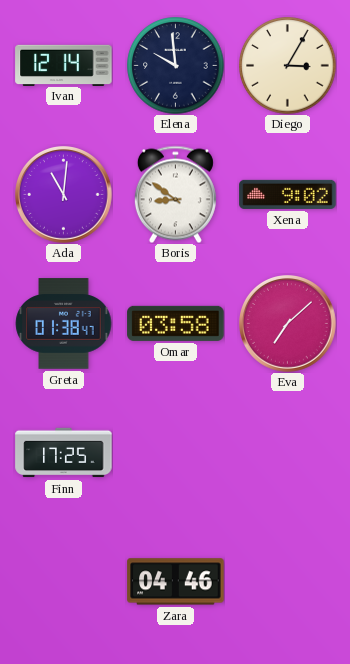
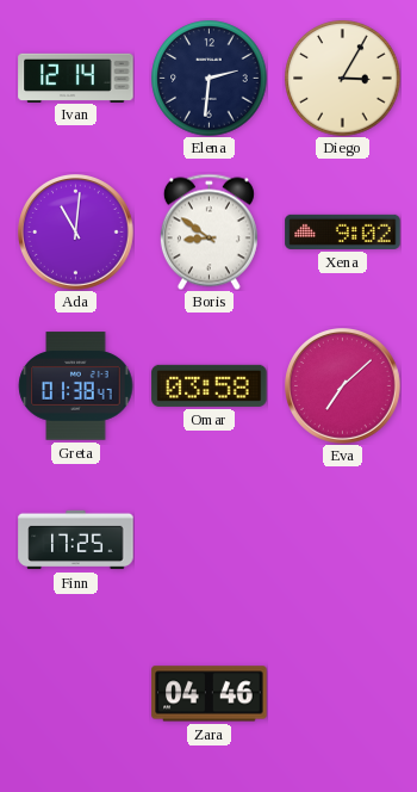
Elena: 9:59 -> 2:31
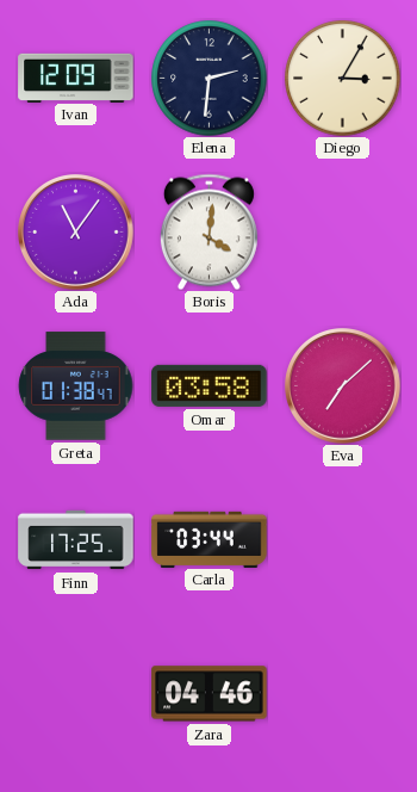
Ivan: 12:14 -> 12:09
Ada: 11:01 -> 11:06
Boris: 8:51 -> 4:01
Xena: 9:02 -> none
Carla: none -> 03:44
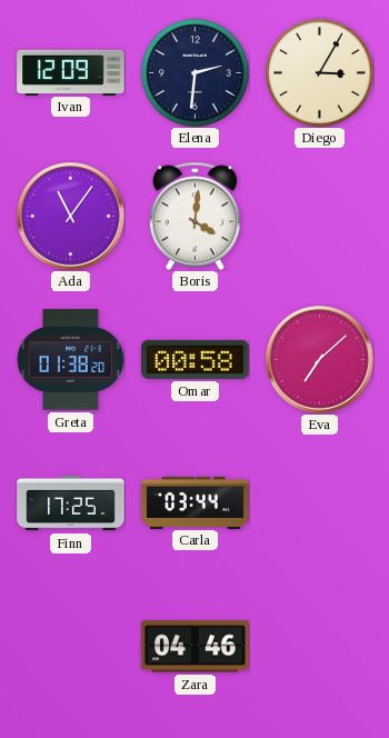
Greta: 01:38:47 -> 01:38:20
Omar: 03:58 -> 00:58
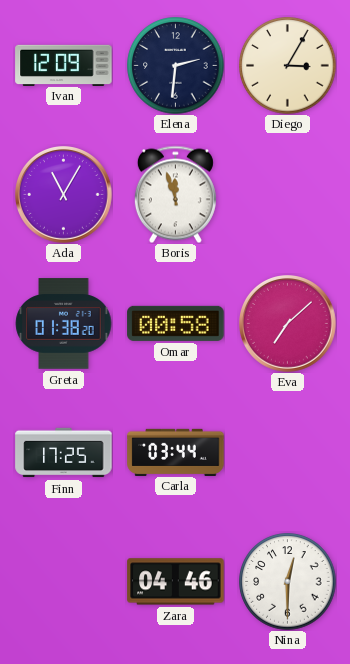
Ada: 11:06 -> 11:05
Boris: 4:01 -> 11:57
Nina: none -> 12:30
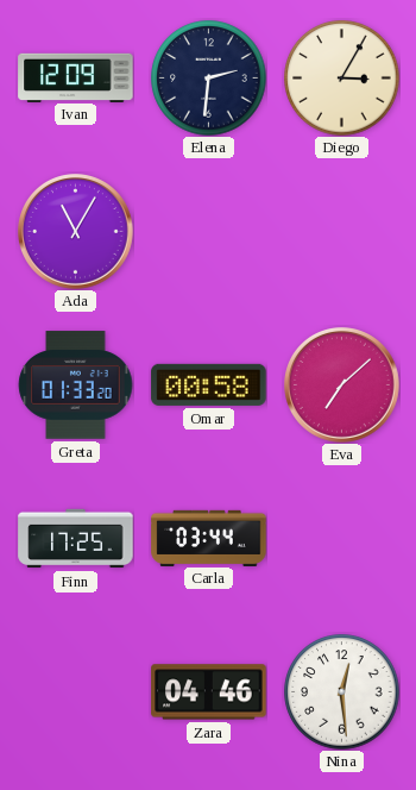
Boris: 11:57 -> none
Greta: 01:38 -> 01:33
Nina: 12:30 -> 12:29
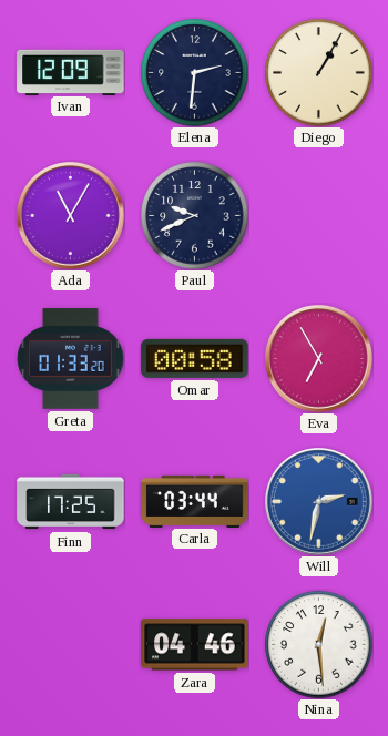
Diego: 3:05 -> 1:05
Paul: none -> 9:41
Eva: 7:08 -> 6:55
Will: none -> 2:32
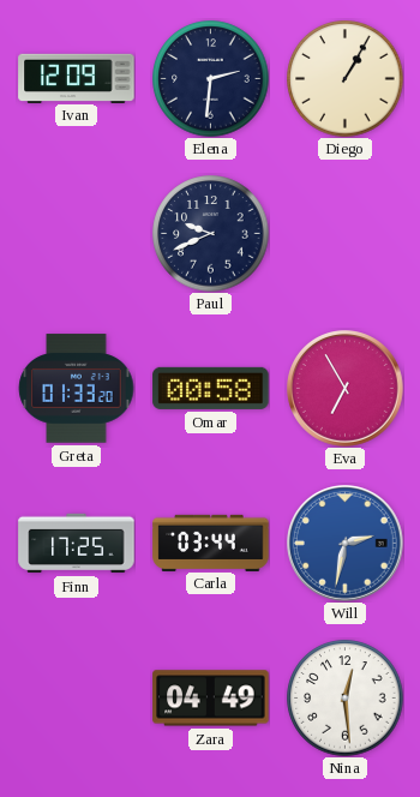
Ada: 11:05 -> none
Zara: 04:46 -> 04:49
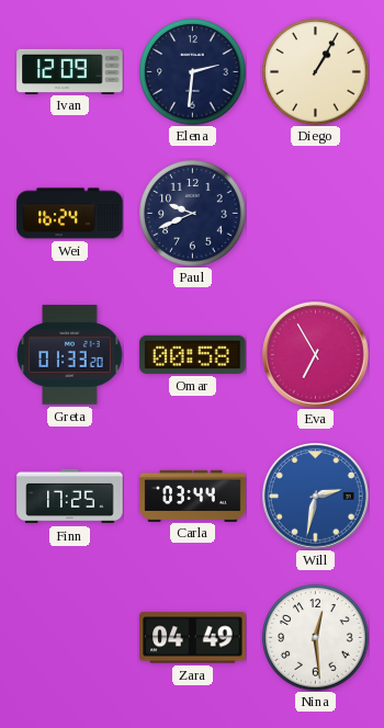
Wei: none -> 16:24
